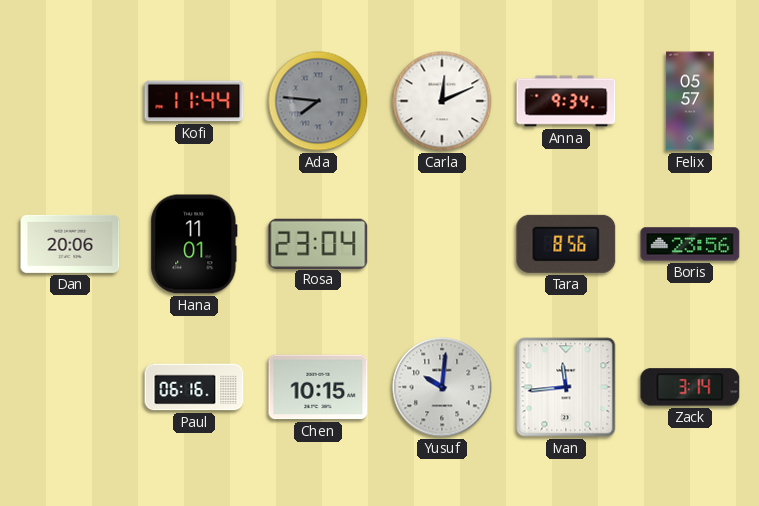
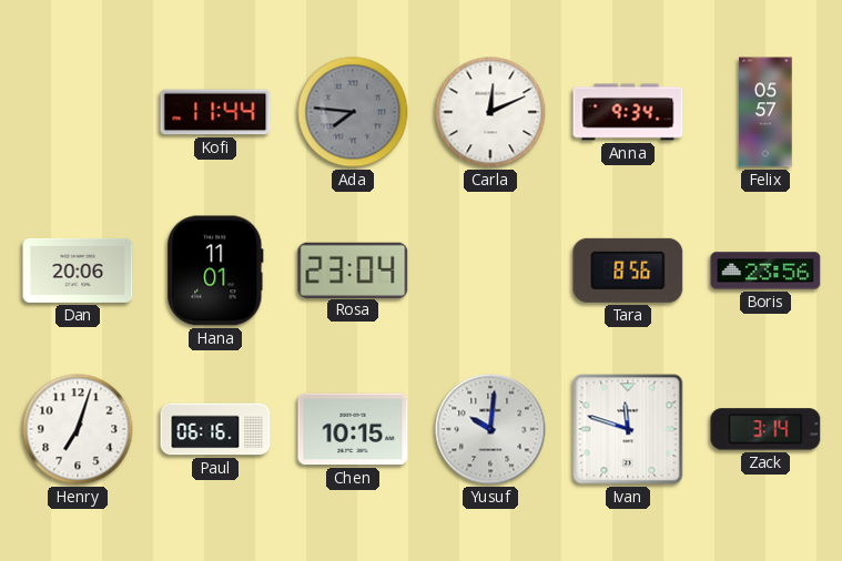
Henry: none -> 7:03
Ivan: 11:44 -> 11:48
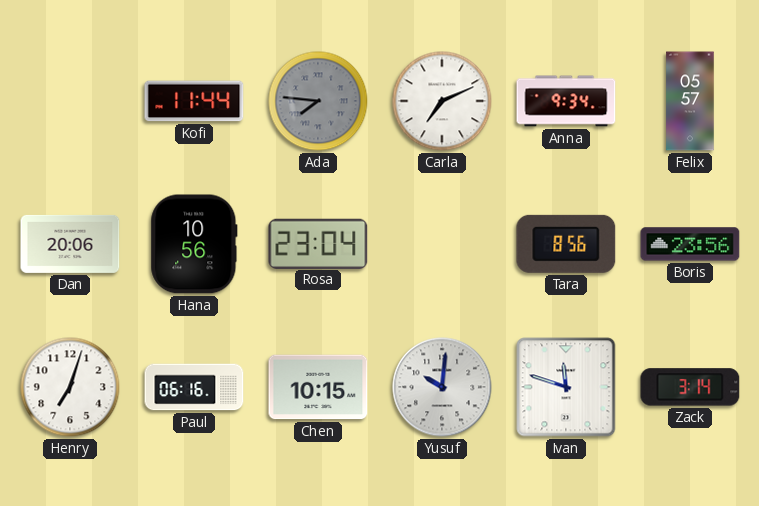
Carla: 12:11 -> 7:11
Hana: 11:01 -> 10:56
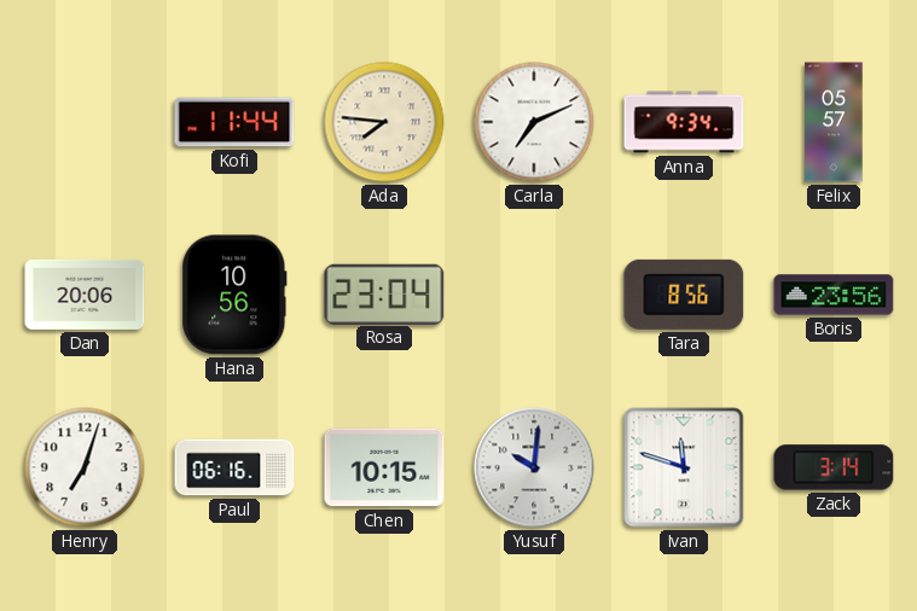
Ada dial: grey -> cream
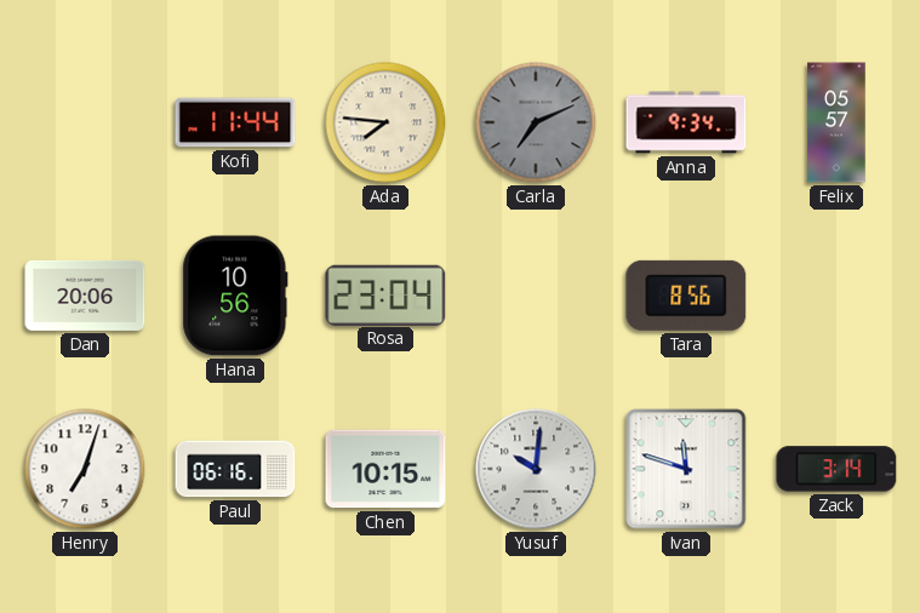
Carla dial: white -> grey
Boris: 23:56 -> none
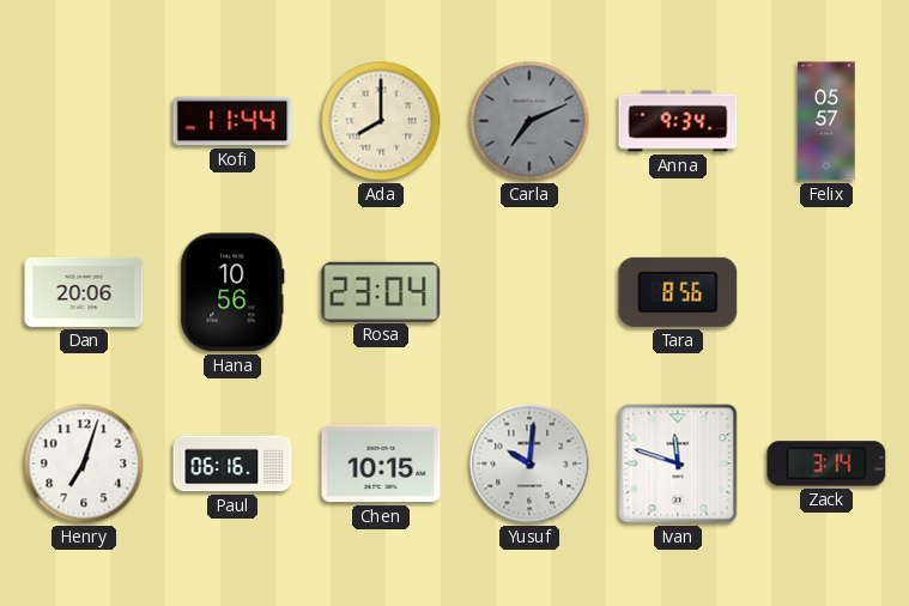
Ada: 7:46 -> 8:00
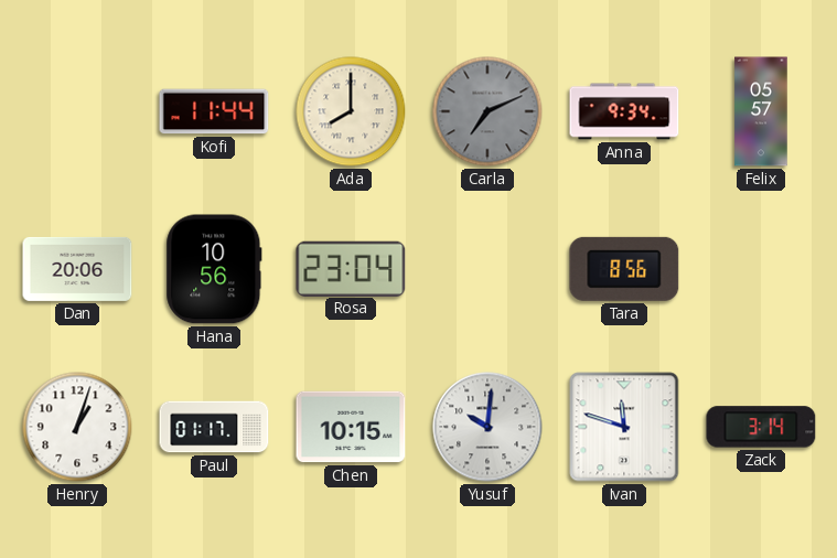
Henry: 7:03 -> 1:03
Paul: 06:16 -> 01:17
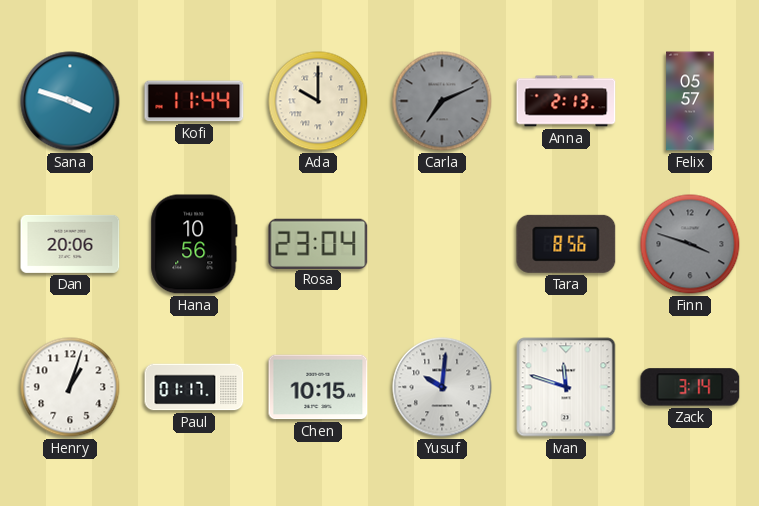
Sana: none -> 3:48
Ada: 8:00 -> 10:00
Anna: 9:34 -> 2:13
Finn: none -> 3:48
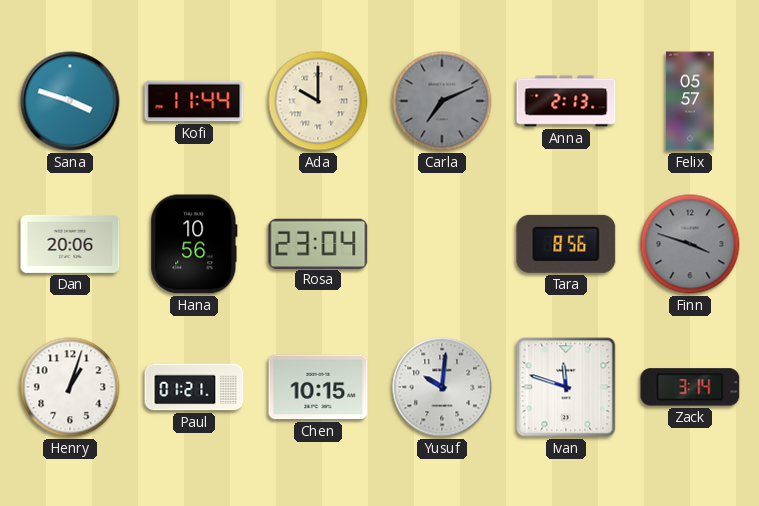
Paul: 01:17 -> 01:21
